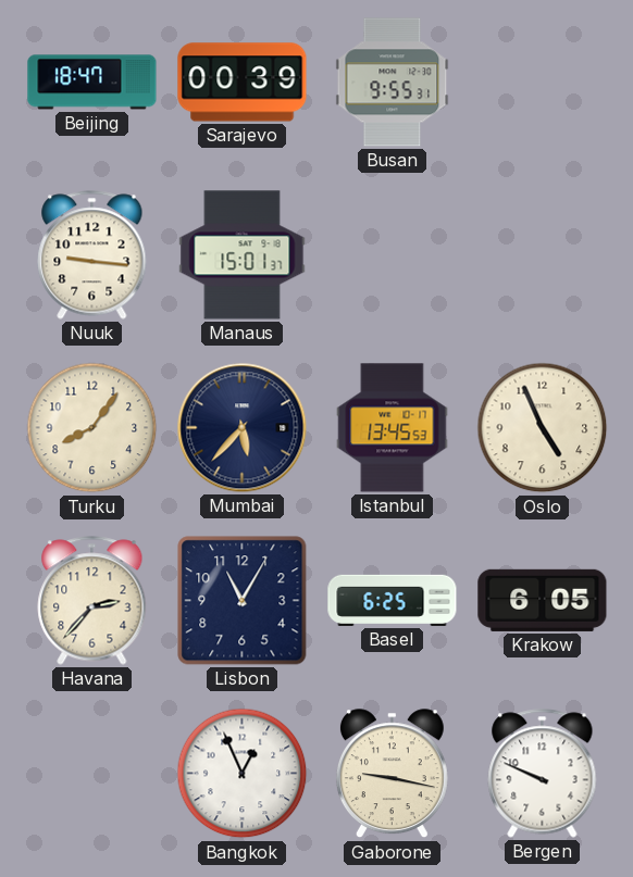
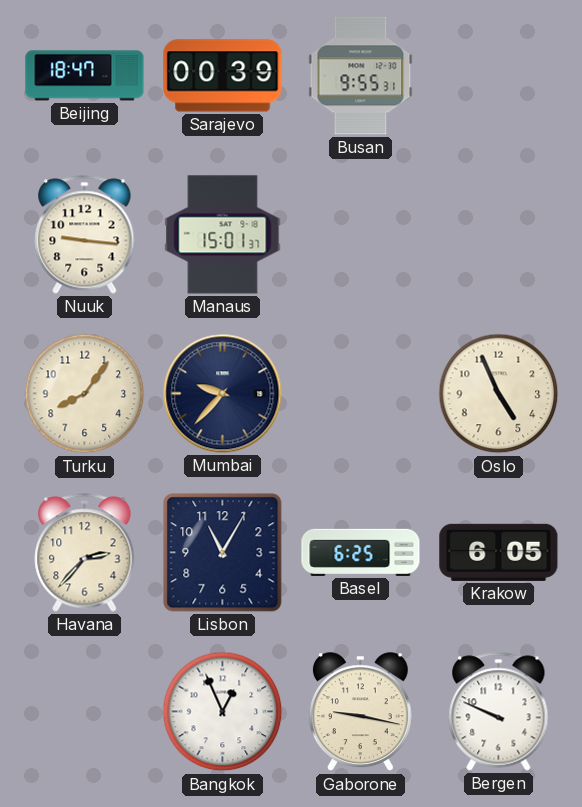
Mumbai: 5:37 -> 9:37
Istanbul: 13:45 -> none
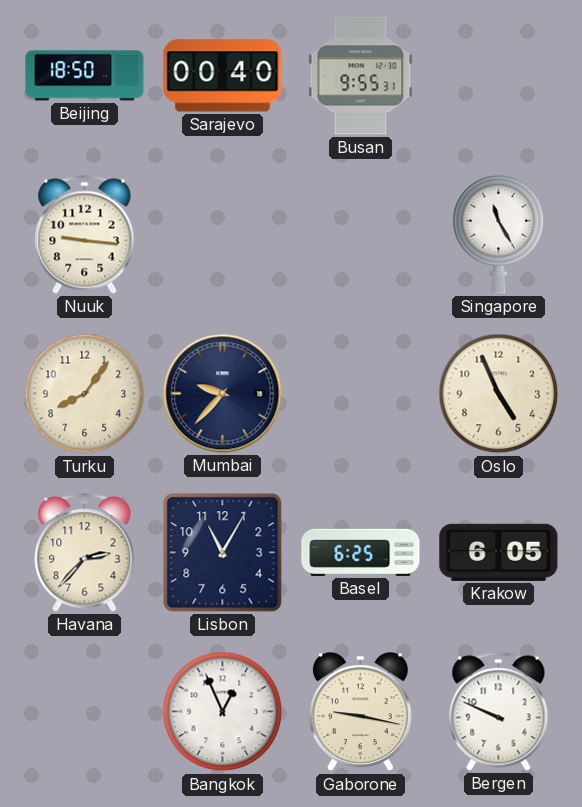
Beijing: 18:47 -> 18:50
Sarajevo: 00:39 -> 00:40
Manaus: 15:01 -> none
Singapore: none -> 11:25
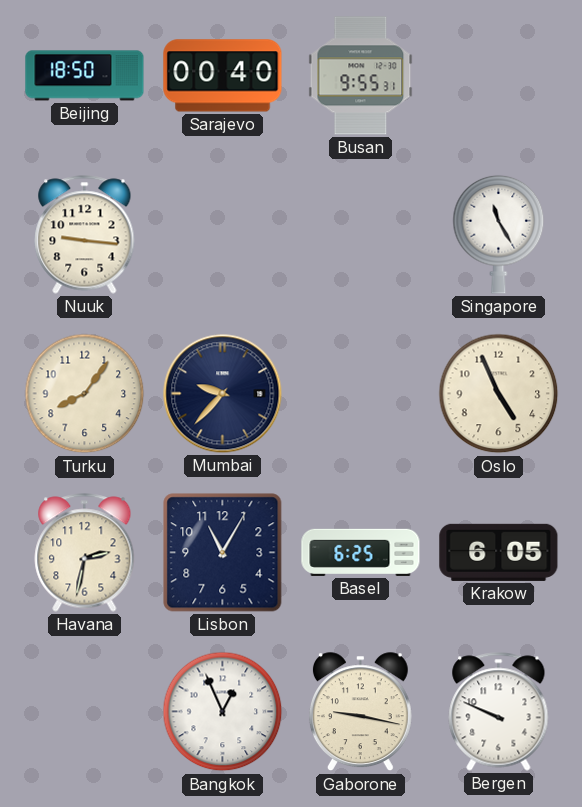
Havana: 2:37 -> 2:32
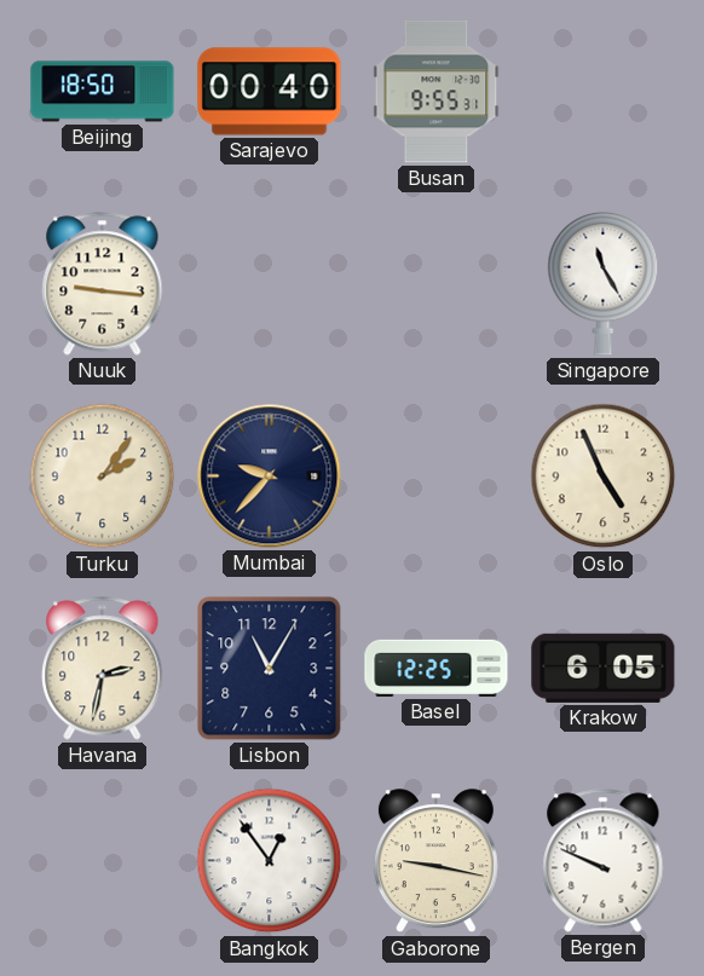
Turku: 8:06 -> 2:06
Basel: 6:25 -> 12:25
Bangkok: 12:56 -> 12:54
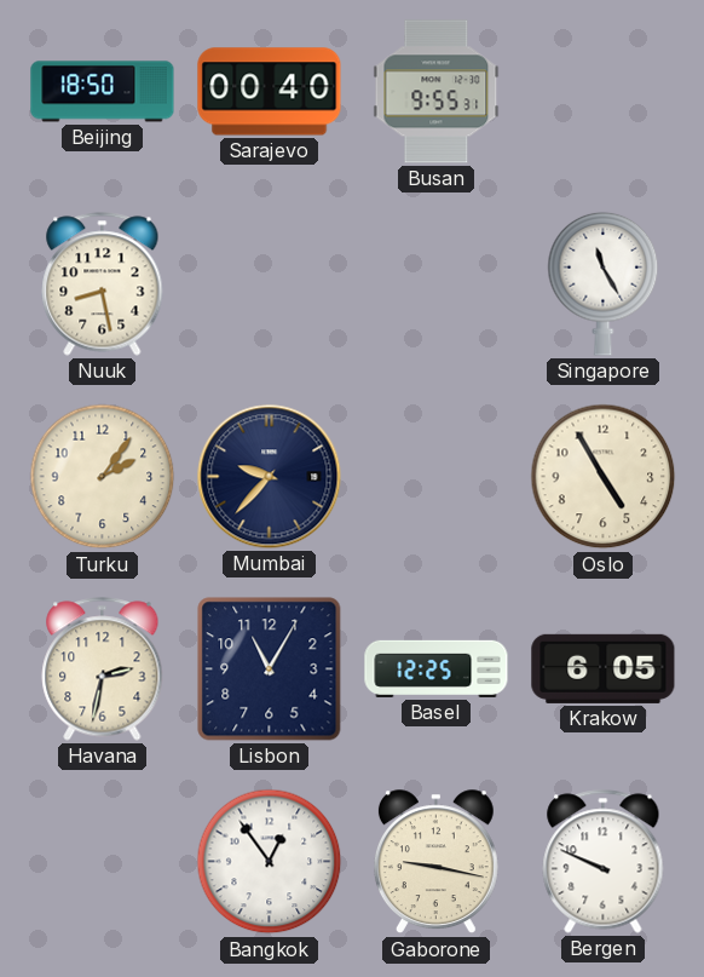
Nuuk: 9:16 -> 8:28
Oslo: 4:56 -> 4:55
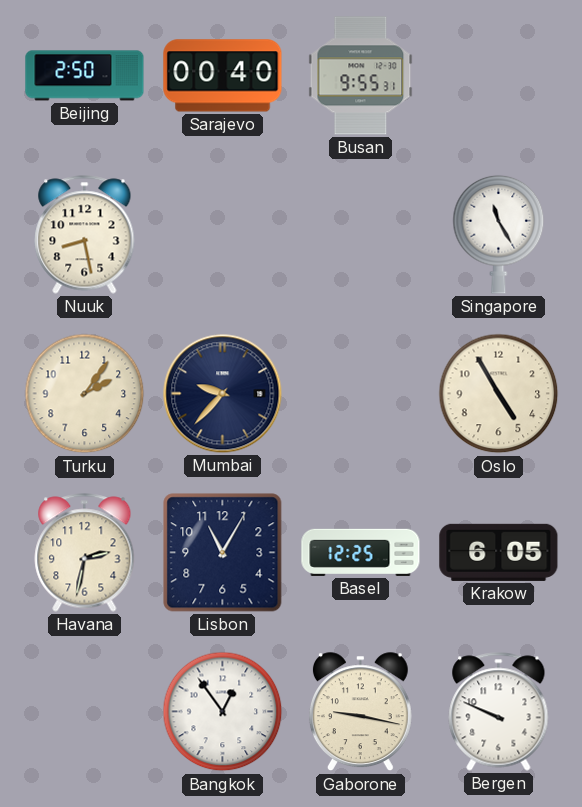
Beijing: 18:50 -> 2:50
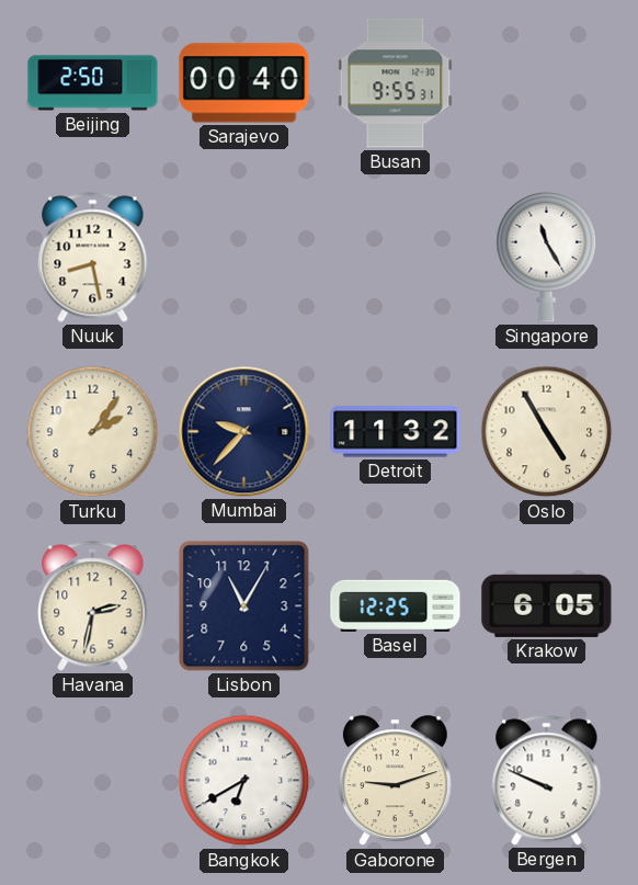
Detroit: none -> 11:32
Bangkok: 12:54 -> 6:40
Gaborone: 9:17 -> 9:12
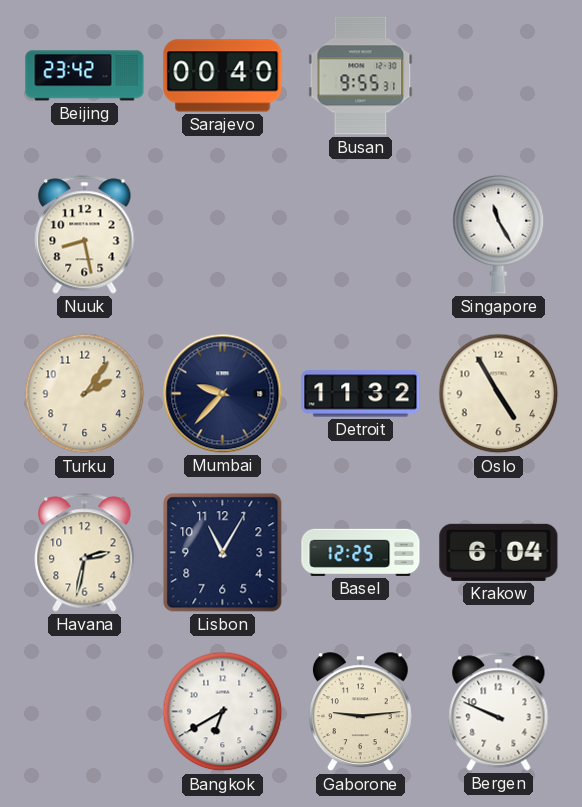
Beijing: 2:50 -> 23:42
Krakow: 6:05 -> 6:04
Gaborone: 9:12 -> 9:14
